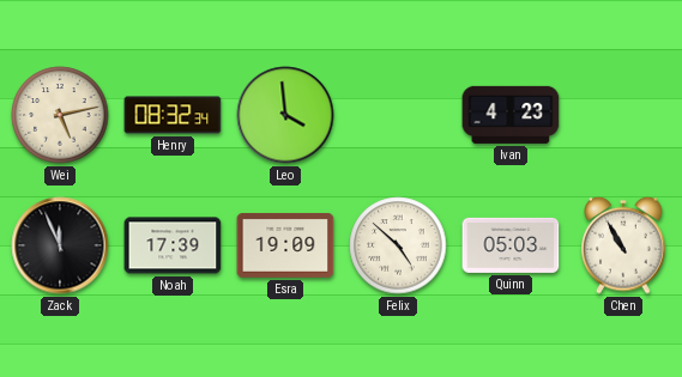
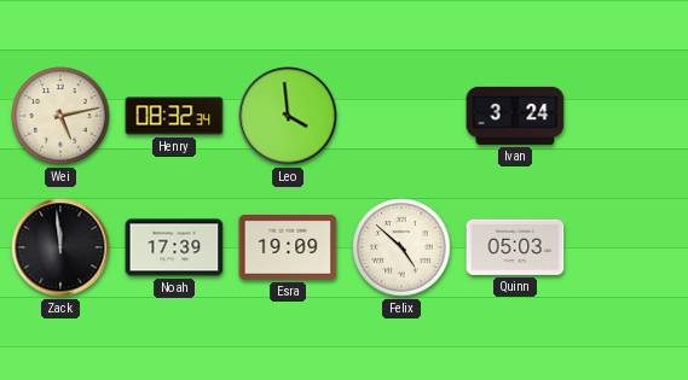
Ivan: 4:23 -> 3:24
Zack: 11:56 -> 11:59
Chen: 10:55 -> none
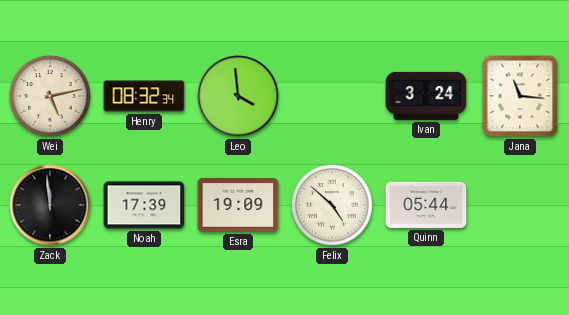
Jana: none -> 11:16
Quinn: 05:03 -> 05:44
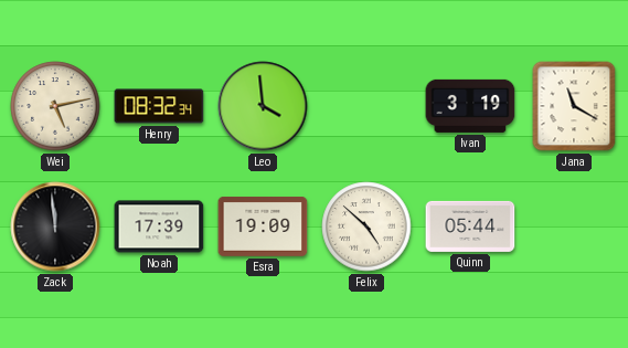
Ivan: 3:24 -> 3:19
Jana: 11:16 -> 11:20
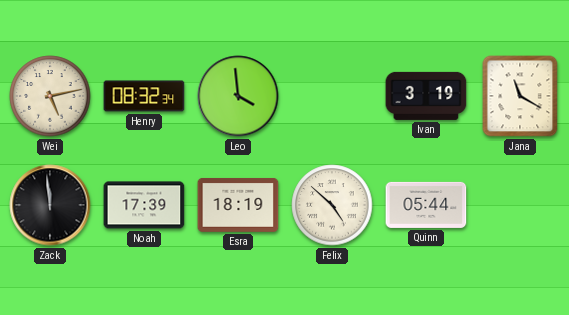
Esra: 19:09 -> 18:19
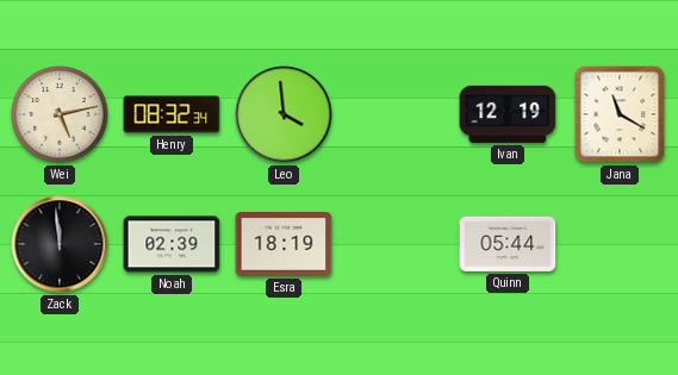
Ivan: 3:19 -> 12:19
Noah: 17:39 -> 02:39
Felix: 4:52 -> none
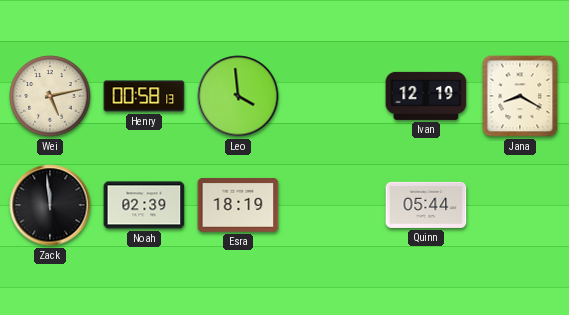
Henry: 08:32 -> 00:58
Jana: 11:20 -> 8:20
